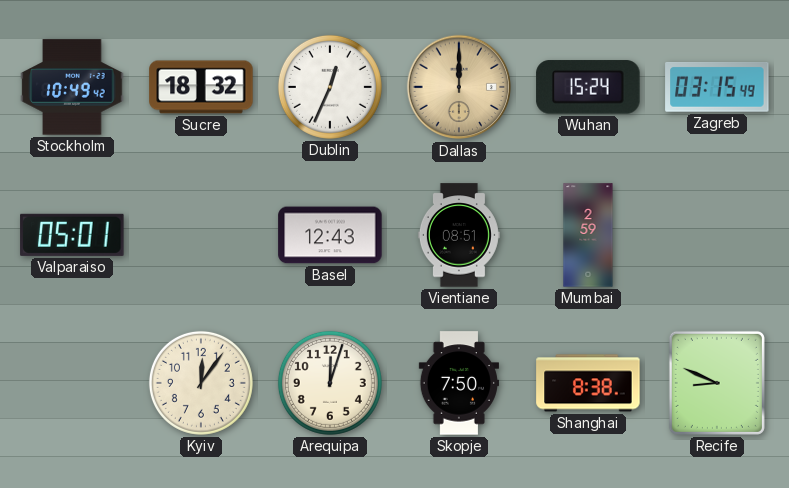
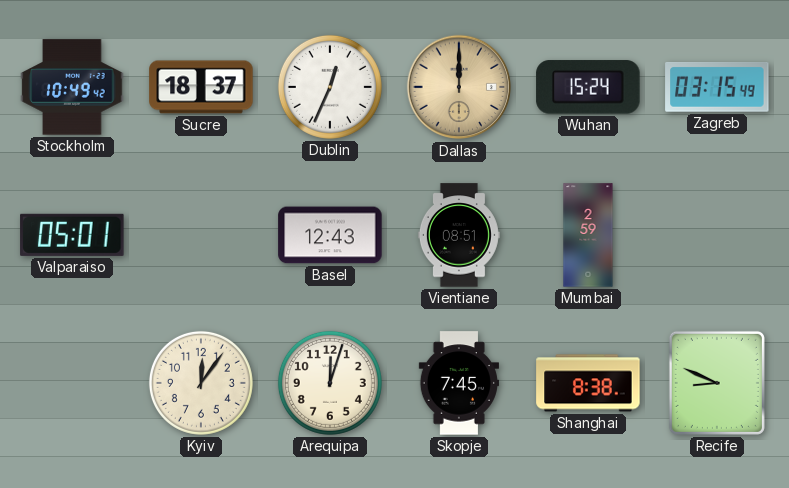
Sucre: 18:32 -> 18:37
Skopje: 7:50 -> 7:45
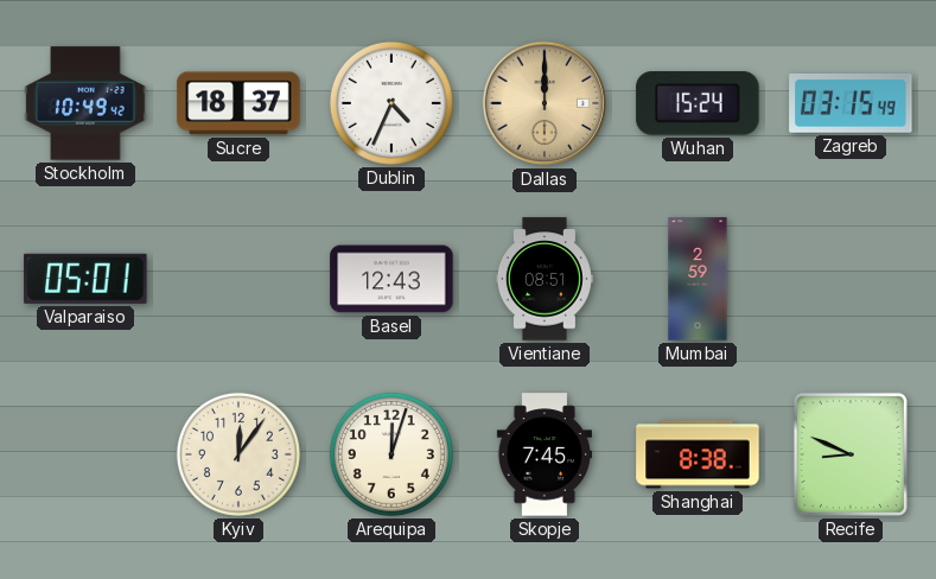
Dublin: 12:34 -> 4:34
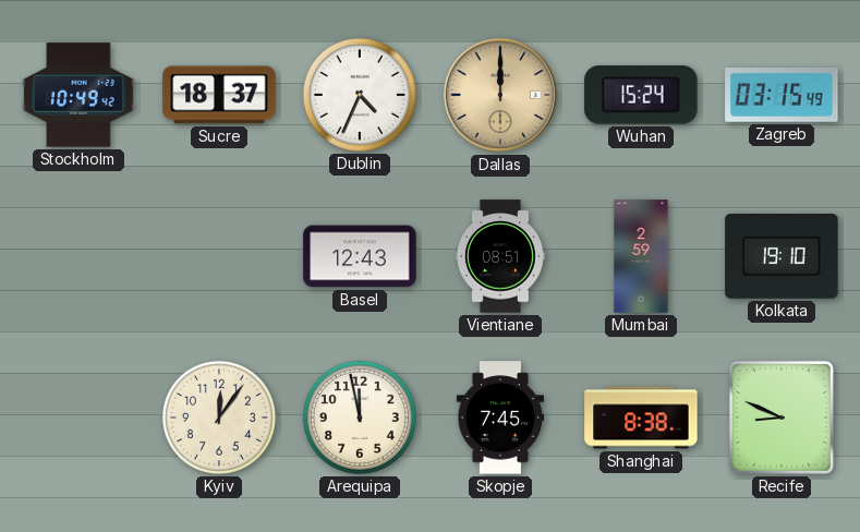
Valparaiso: 05:01 -> none
Kolkata: none -> 19:10
Arequipa: 12:03 -> 11:58
